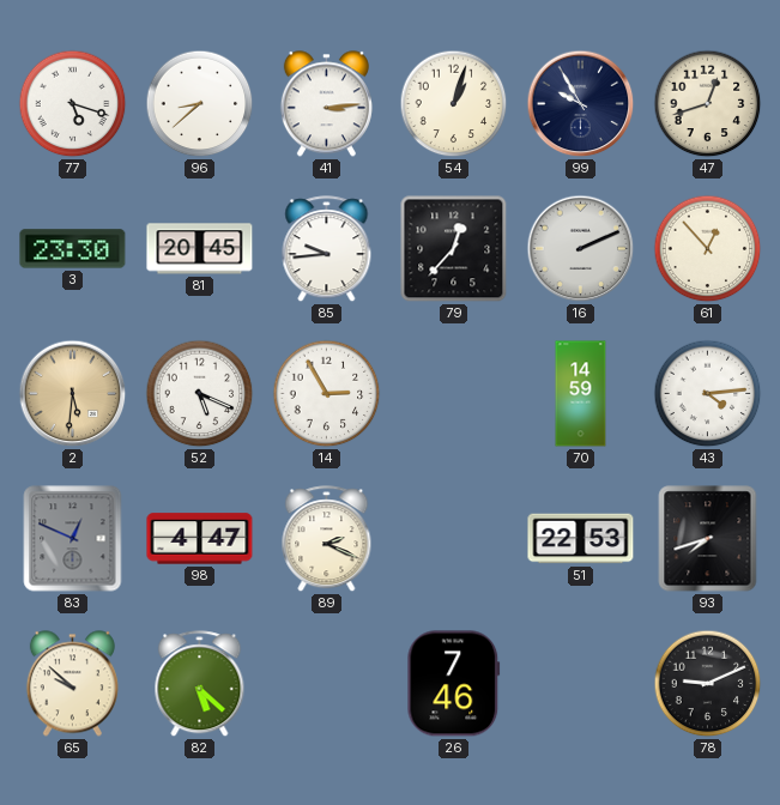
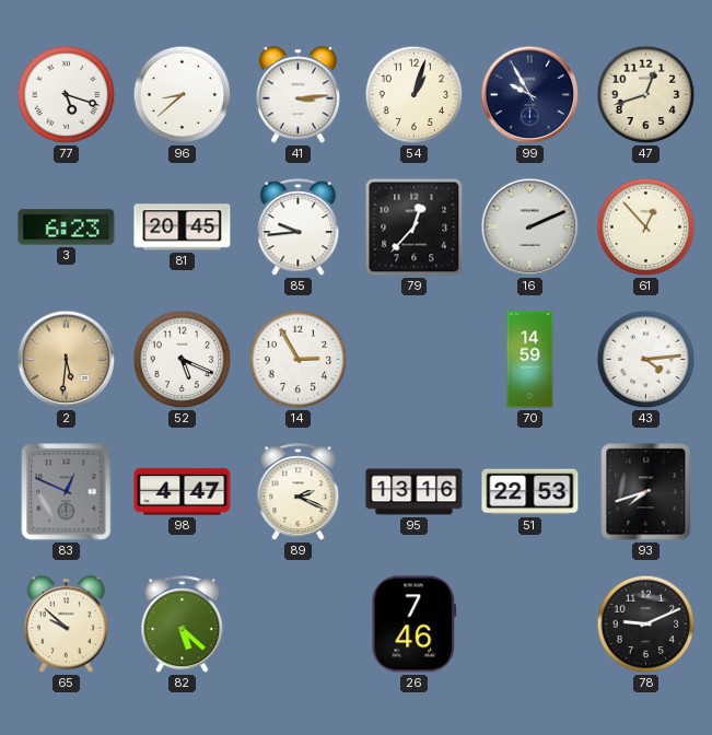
3: 23:30 -> 6:23
95: none -> 13:16
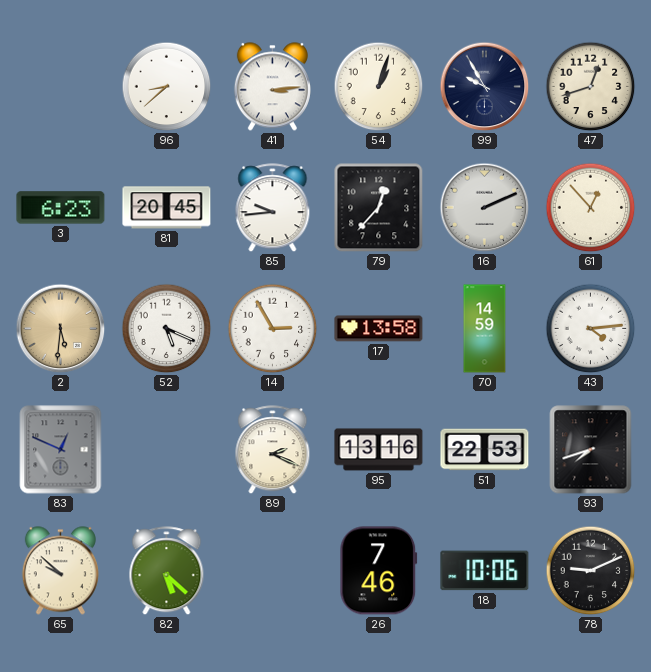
77: 5:18 -> none
17: none -> 13:58
98: 4:47 -> none
18: none -> 10:06
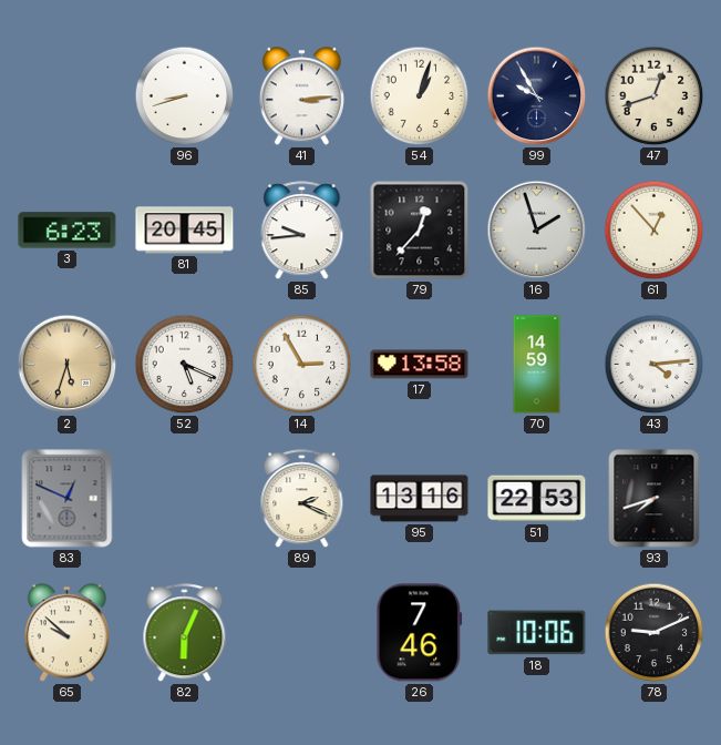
96: 8:38 -> 8:42
16: 2:11 -> 1:57
2: 5:31 -> 5:33
82: 5:22 -> 6:04
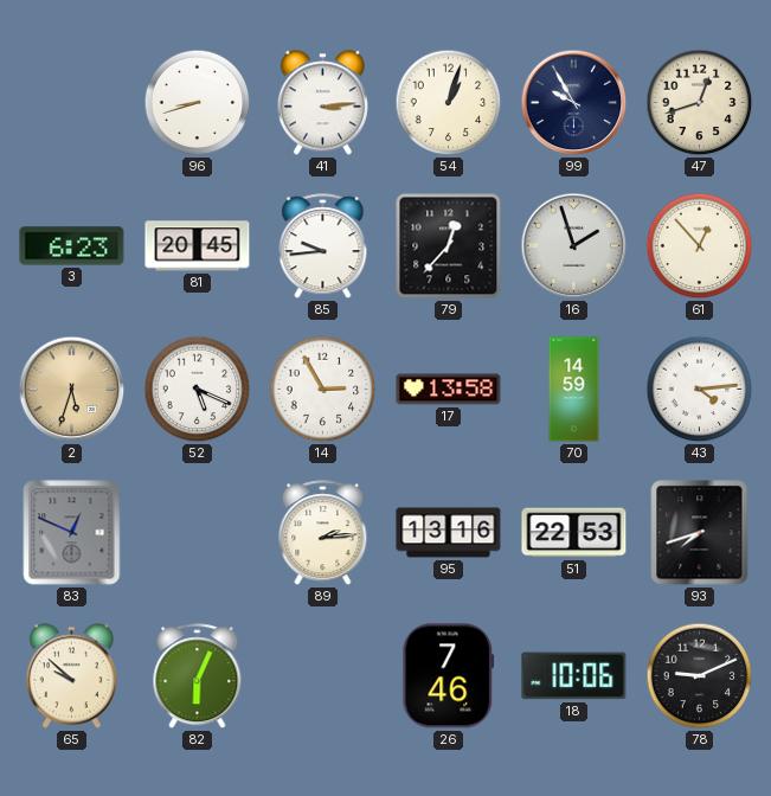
89: 2:19 -> 2:14
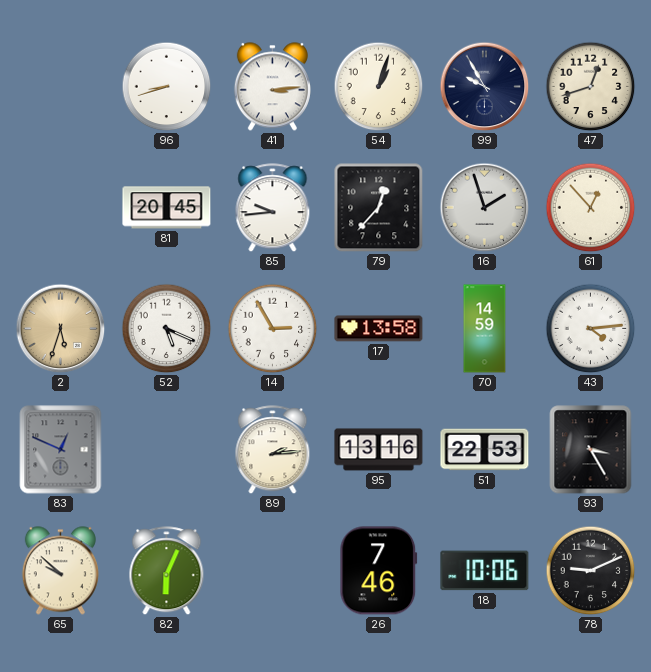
3: 6:23 -> none
93: 7:42 -> 3:25
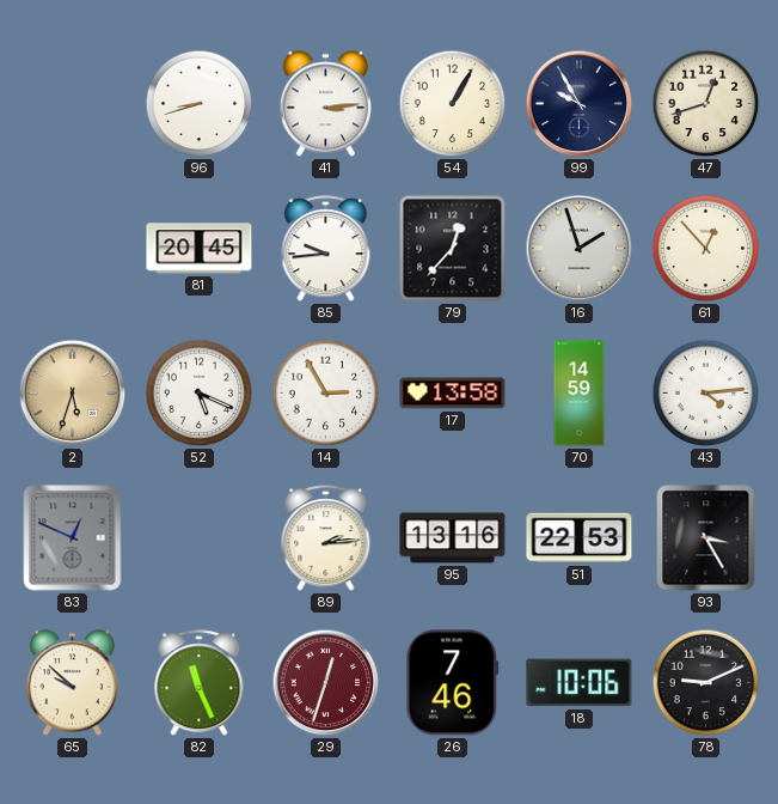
54: 1:03 -> 1:05
82: 6:04 -> 11:26
29: none -> 12:33
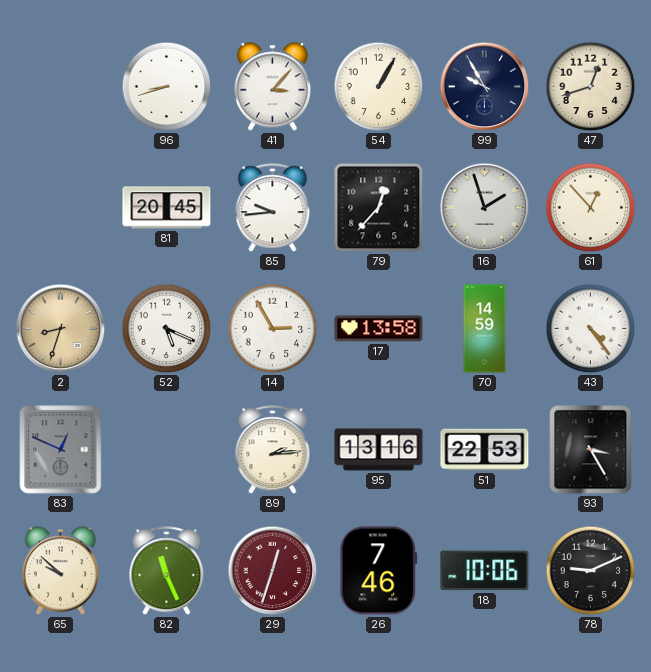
41: 3:14 -> 3:07
2: 5:33 -> 8:33
43: 4:14 -> 4:24
